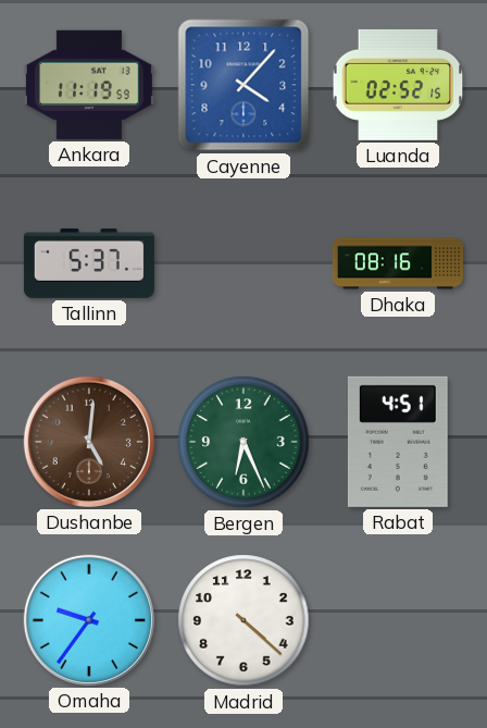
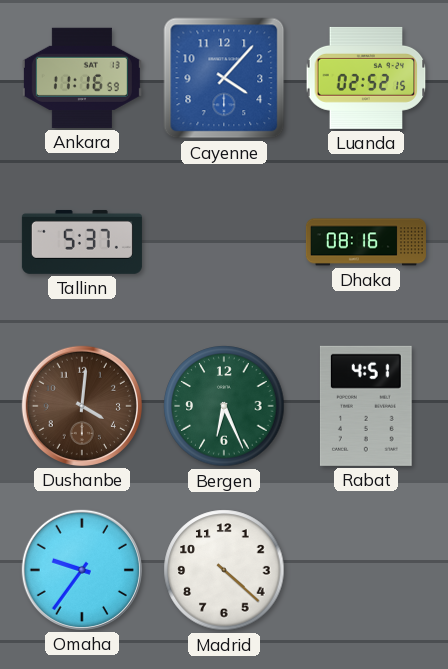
Ankara: 11:19 -> 11:16
Dushanbe: 5:01 -> 4:01
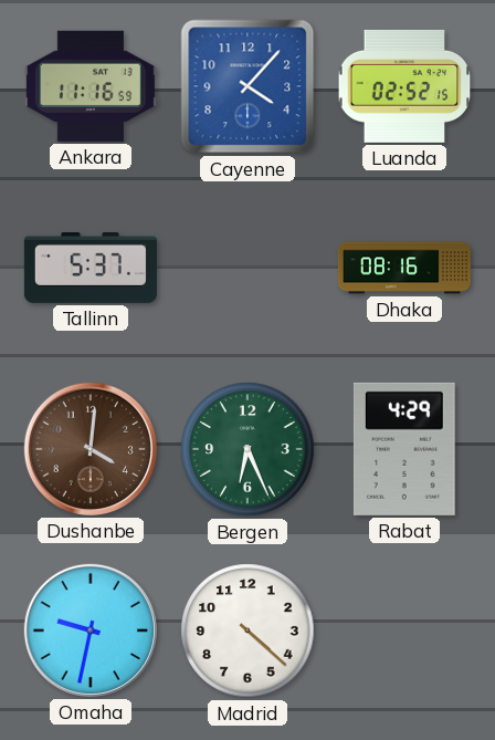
Rabat: 4:51 -> 4:29
Omaha: 9:36 -> 9:32
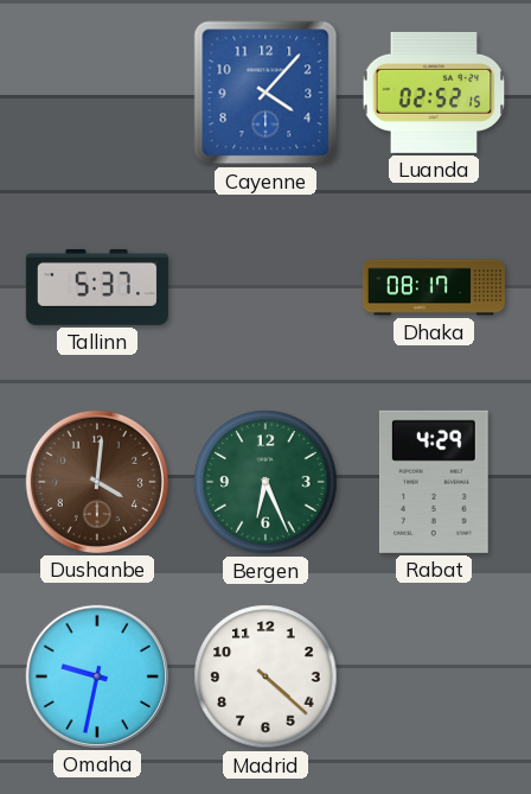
Ankara: 11:16 -> none
Dhaka: 08:16 -> 08:17
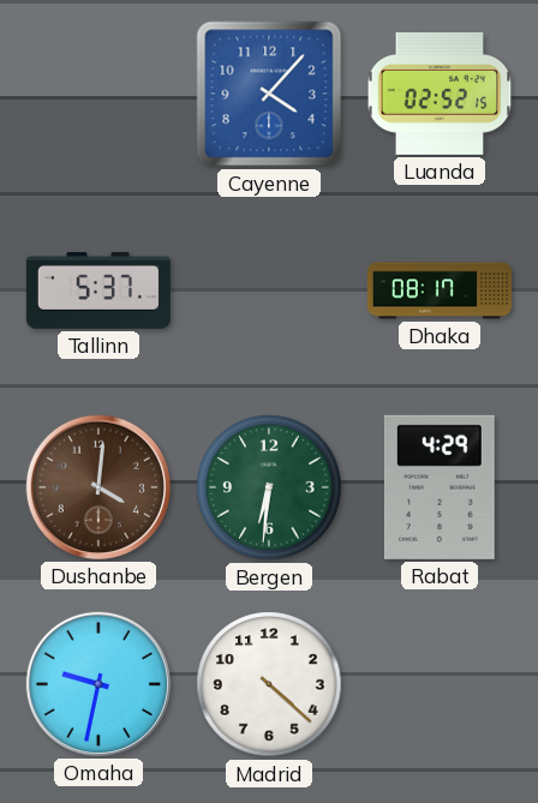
Bergen: 6:26 -> 6:31
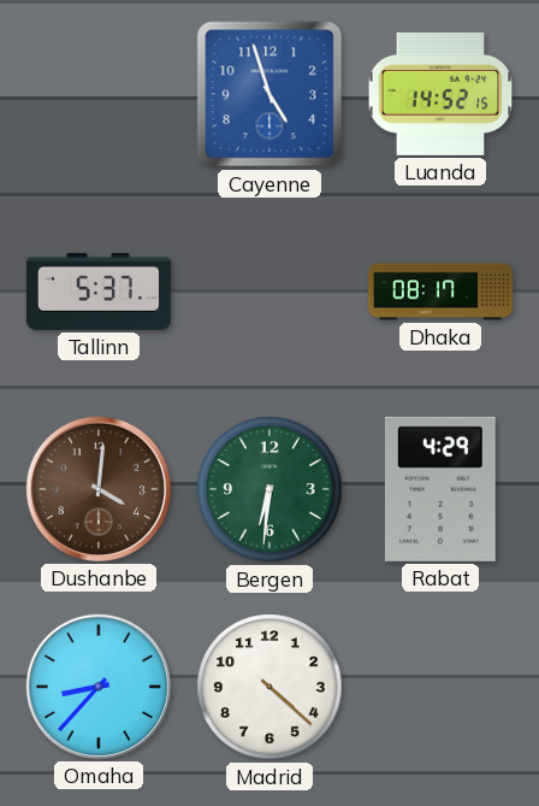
Cayenne: 4:07 -> 4:57
Luanda: 02:52 -> 14:52
Omaha: 9:32 -> 8:37
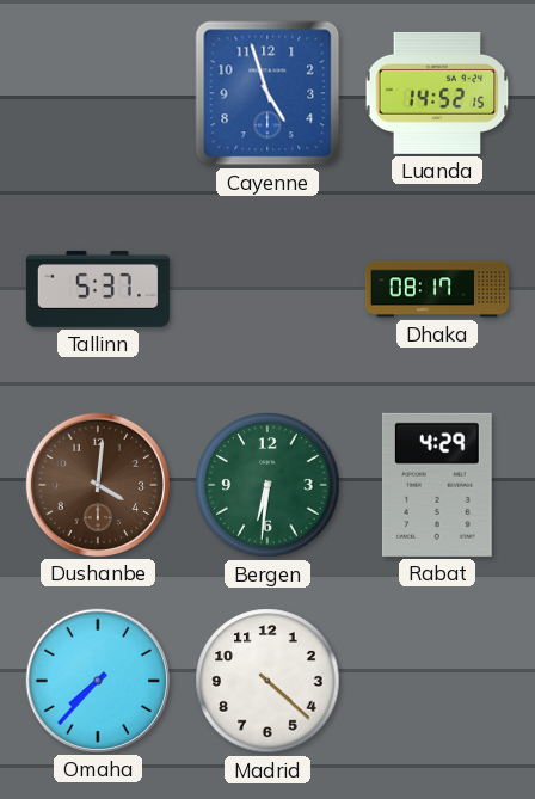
Omaha: 8:37 -> 7:37
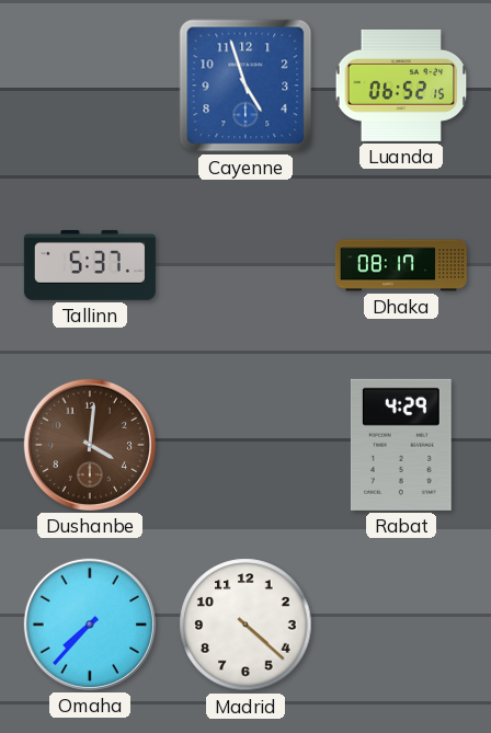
Luanda: 14:52 -> 06:52
Bergen: 6:31 -> none
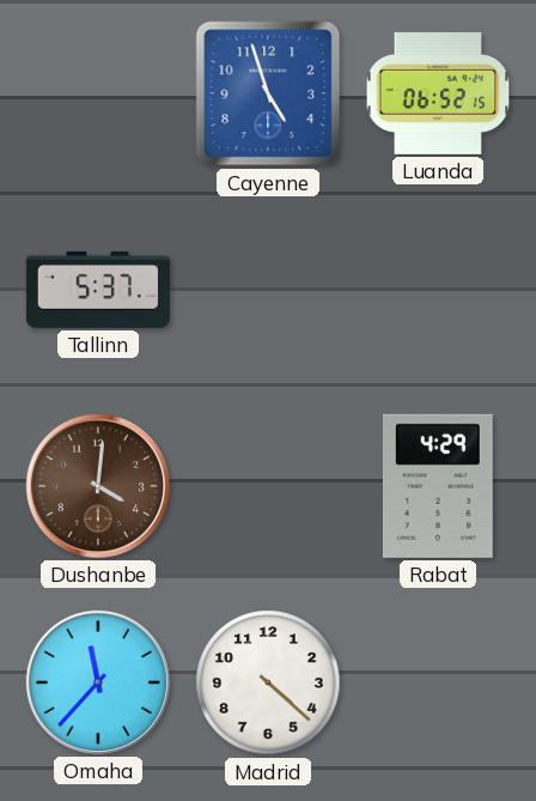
Dhaka: 08:17 -> none
Omaha: 7:37 -> 11:37
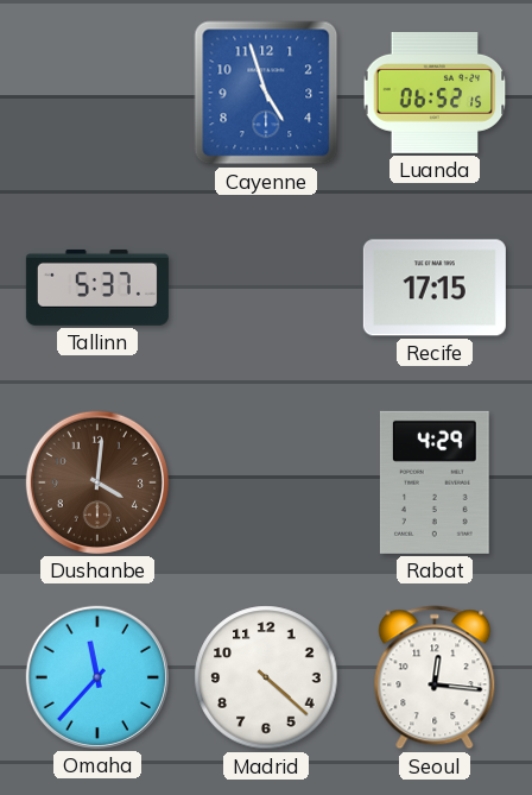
Recife: none -> 17:15
Seoul: none -> 12:16
